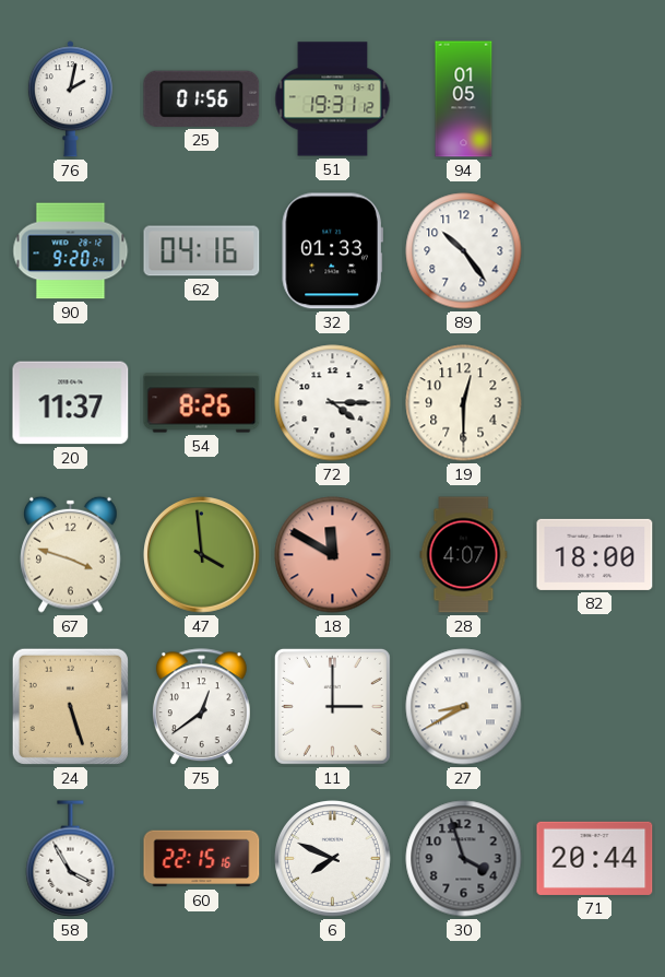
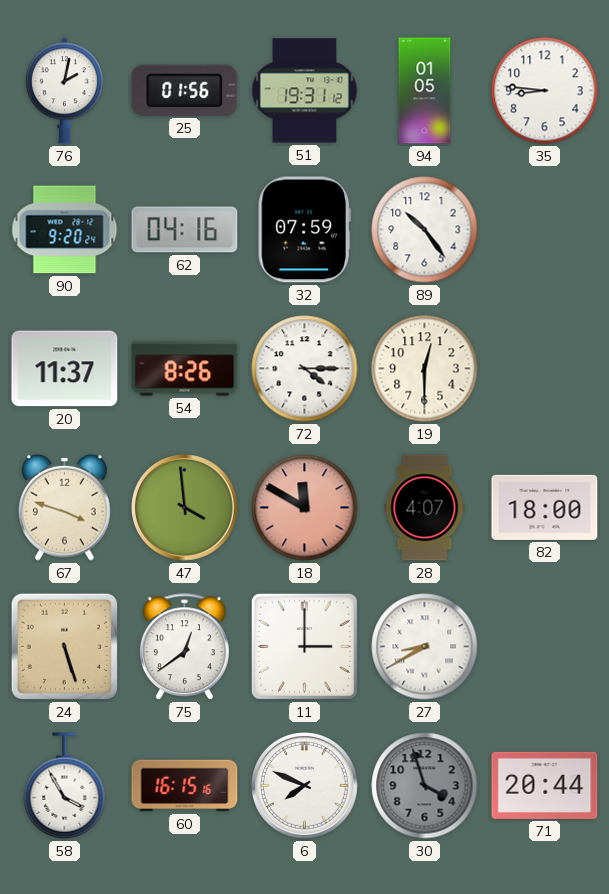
35: none -> 8:46
32: 01:33 -> 07:59
60: 22:15 -> 16:15
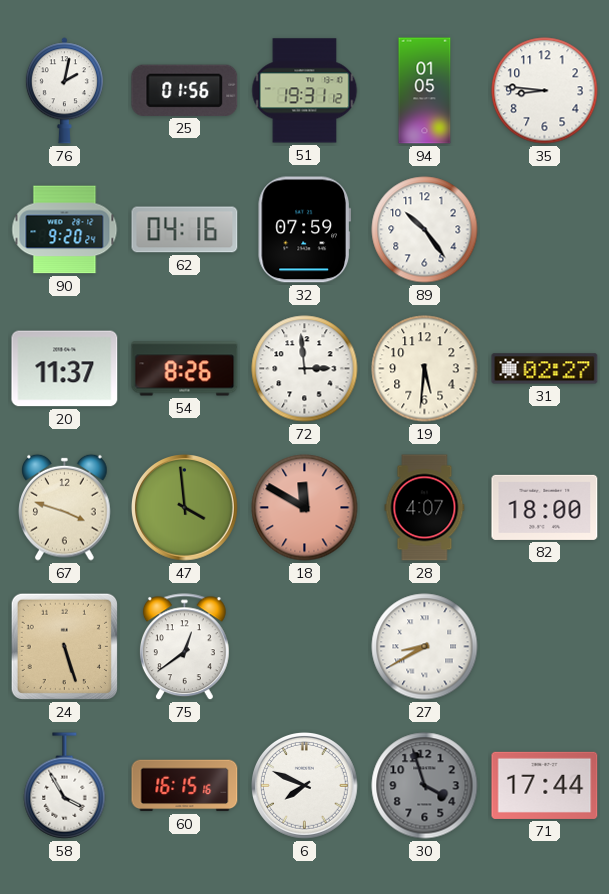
72: 4:15 -> 2:59
19: 12:30 -> 5:31
31: none -> 02:27
11: 3:00 -> none
71: 20:44 -> 17:44
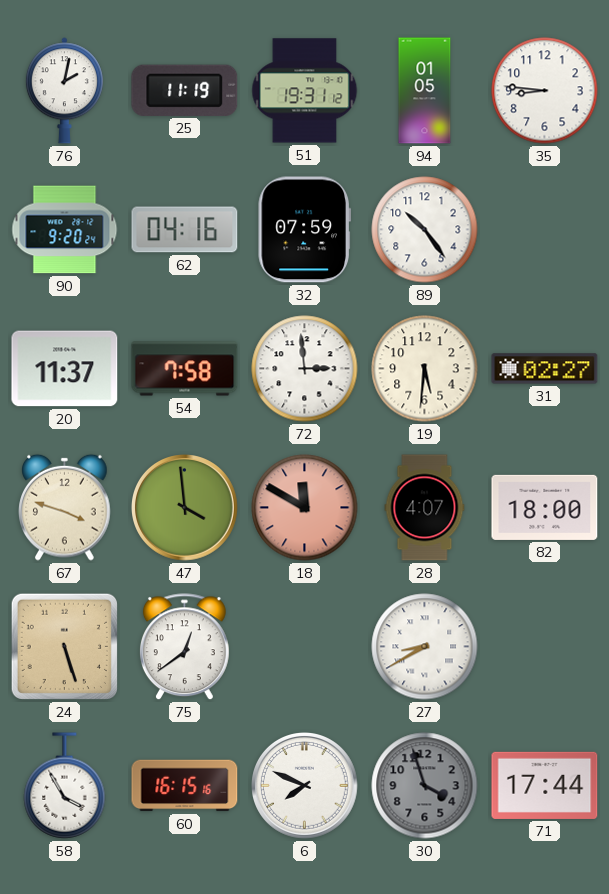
25: 01:56 -> 11:19
54: 8:26 -> 7:58
